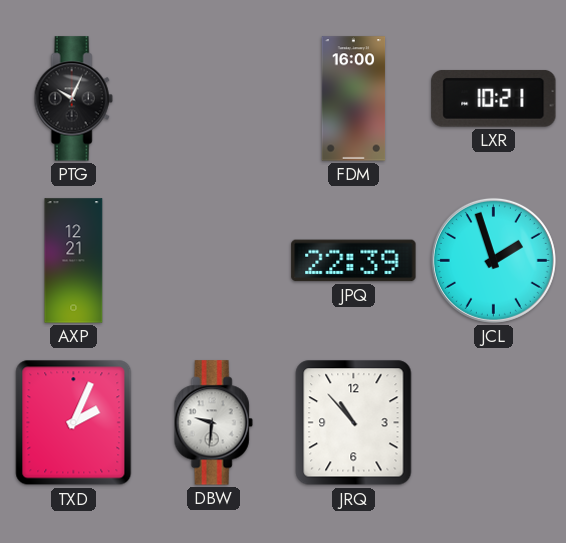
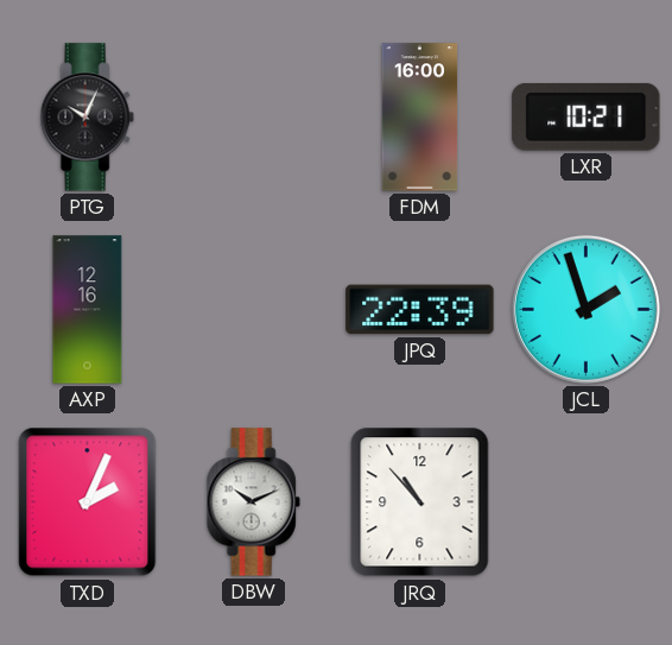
AXP: 12:21 -> 12:16
DBW: 9:31 -> 10:11
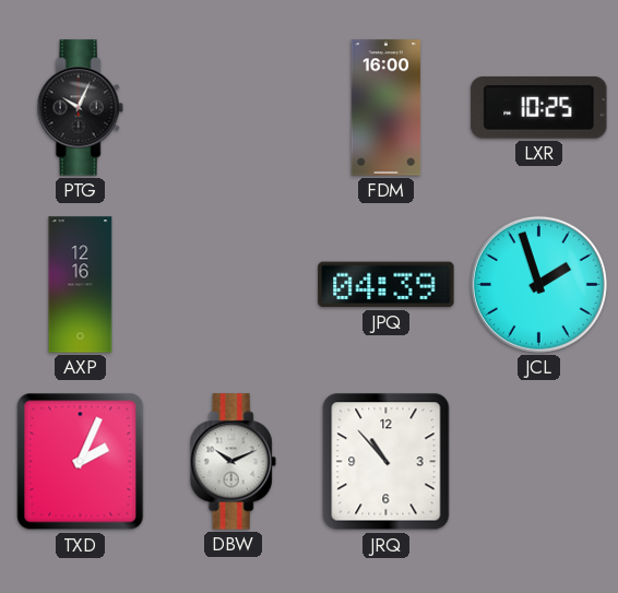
LXR: 10:21 -> 10:25
JPQ: 22:39 -> 04:39
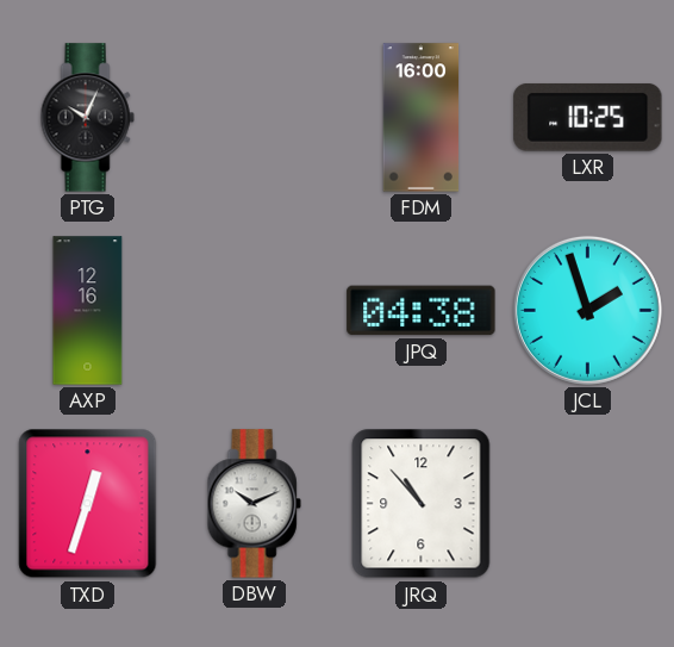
JPQ: 04:39 -> 04:38
TXD: 2:04 -> 12:33
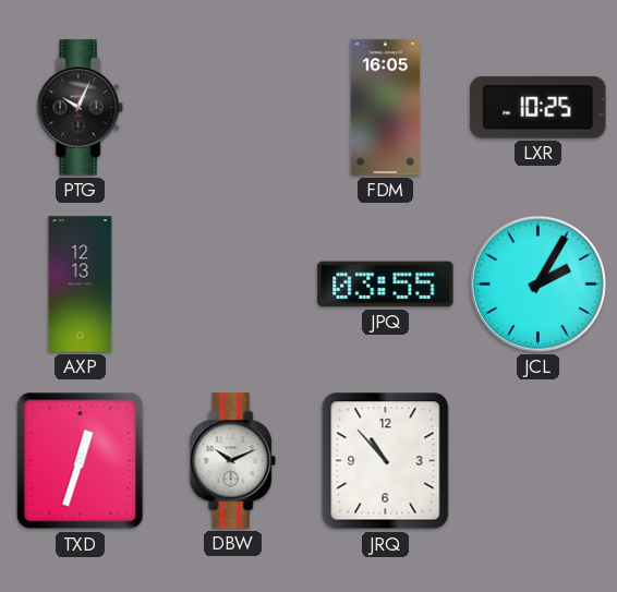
FDM: 16:00 -> 16:05
AXP: 12:16 -> 12:13
JPQ: 04:38 -> 03:55
JCL: 1:57 -> 2:05
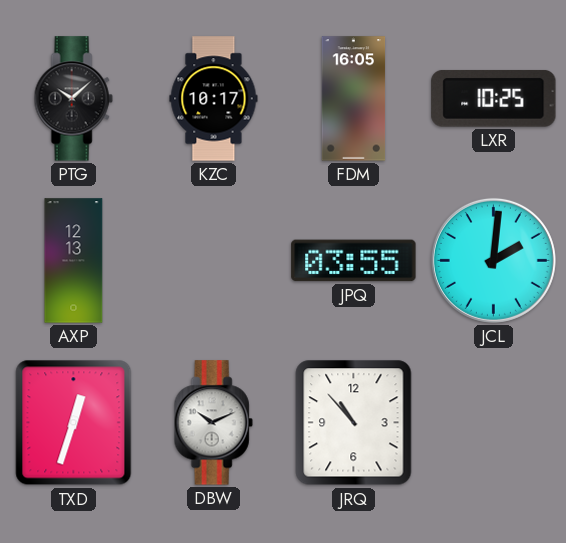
PTG: 10:04 -> 10:08
KZC: none -> 10:17
JCL: 2:05 -> 2:01
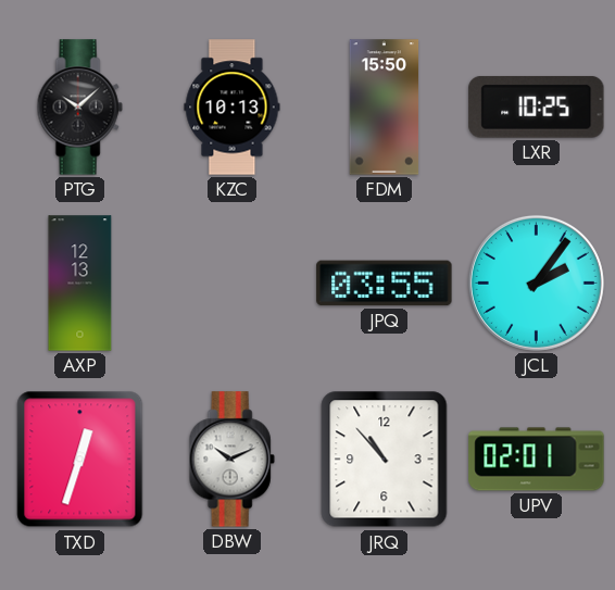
KZC: 10:17 -> 10:13
FDM: 16:05 -> 15:50
JCL: 2:01 -> 2:06
UPV: none -> 02:01
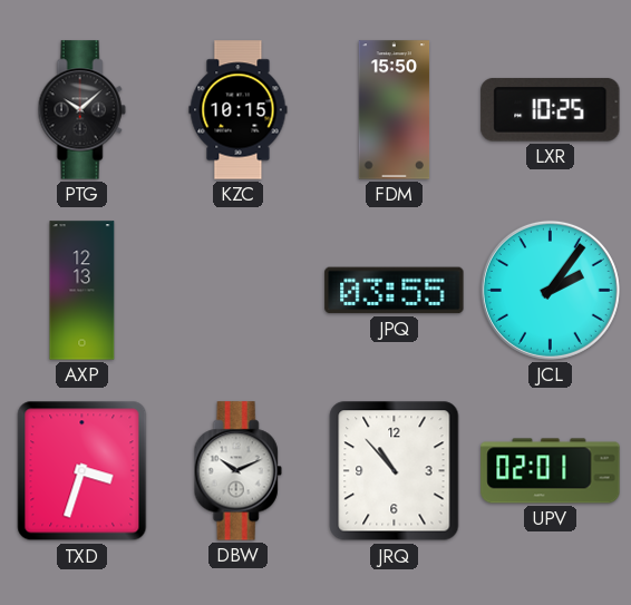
KZC: 10:13 -> 10:15
TXD: 12:33 -> 3:33
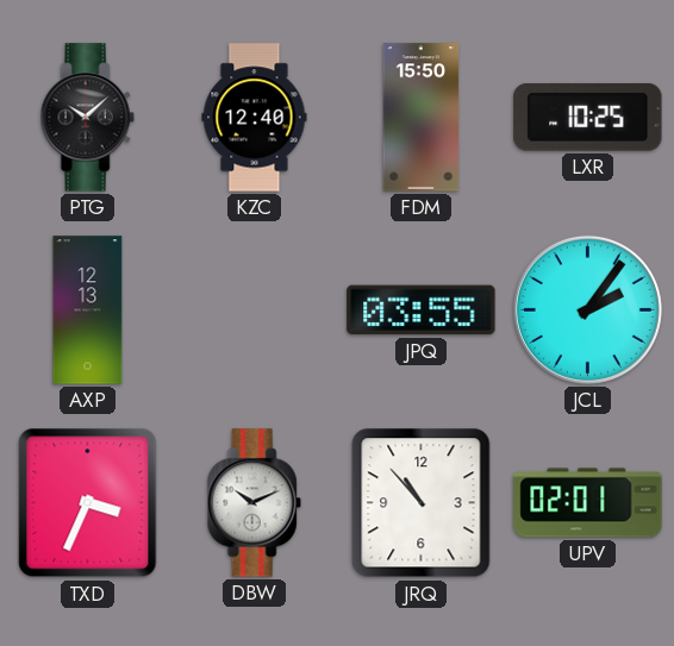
KZC: 10:15 -> 12:40
TXD: 3:33 -> 3:34
